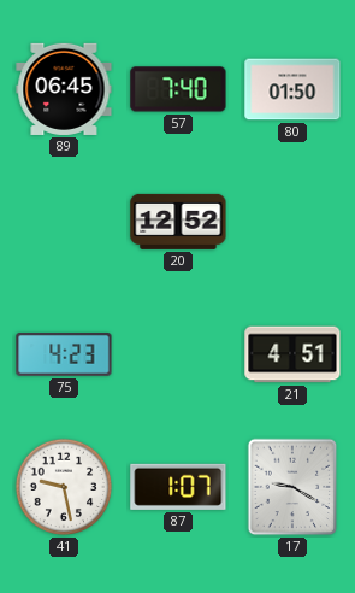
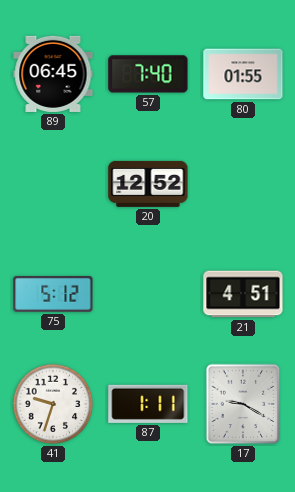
80: 01:50 -> 01:55
75: 4:23 -> 5:12
41: 9:28 -> 9:33
87: 1:07 -> 1:11
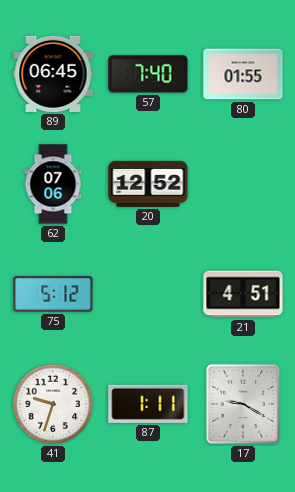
62: none -> 07:06
